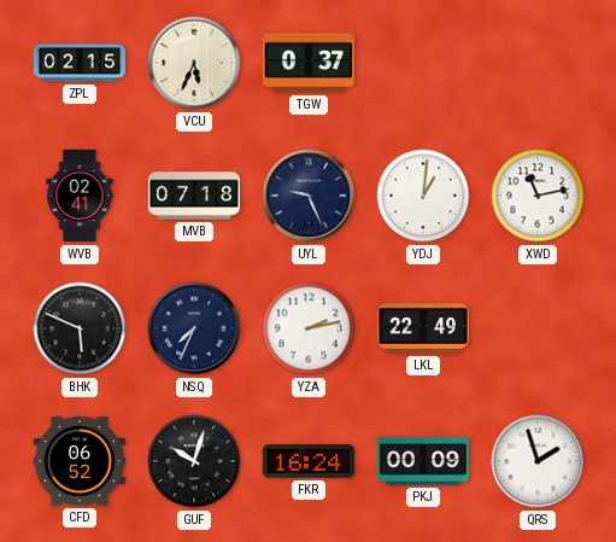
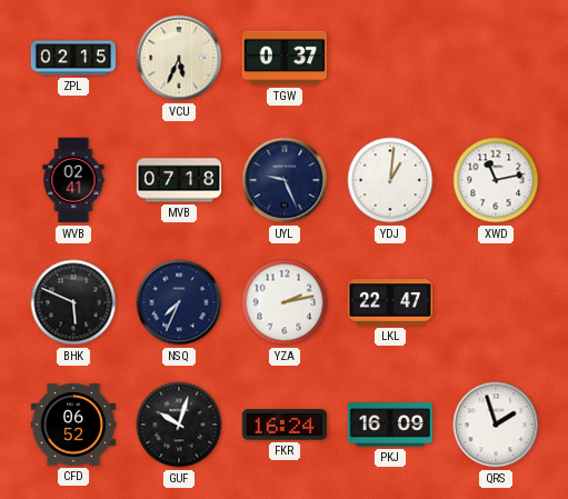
LKL: 22:49 -> 22:47
PKJ: 00:09 -> 16:09
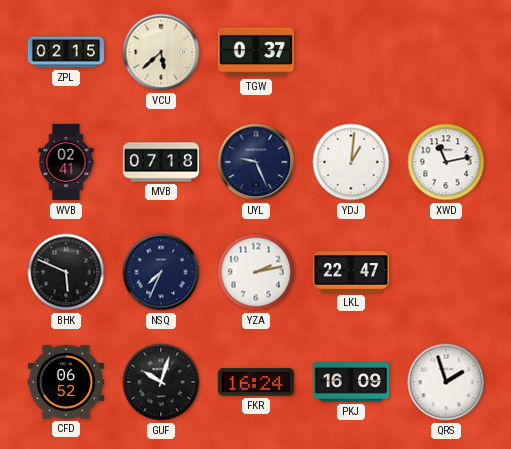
VCU: 5:34 -> 5:38
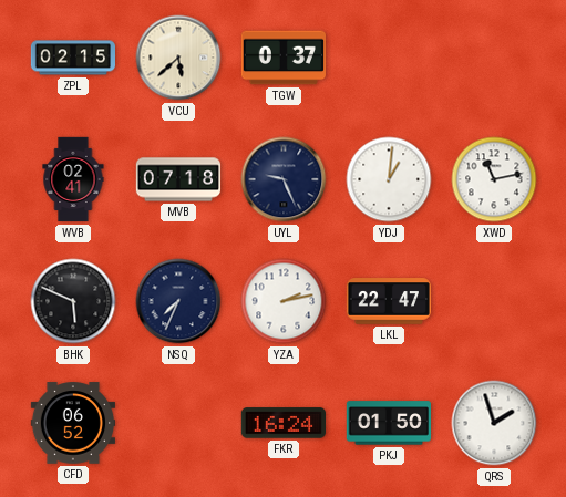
GUF: 10:03 -> none
PKJ: 16:09 -> 01:50
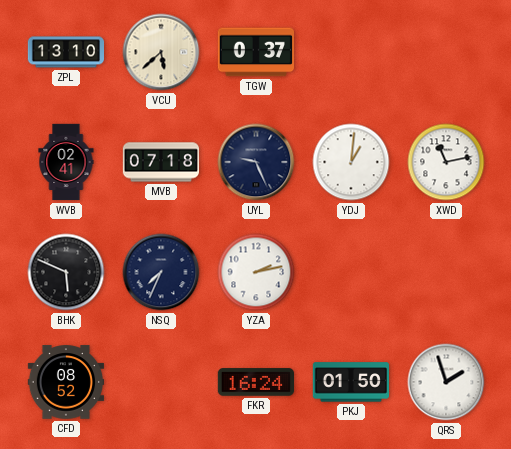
ZPL: 02:15 -> 13:10
LKL: 22:47 -> none
CFD: 06:52 -> 08:52
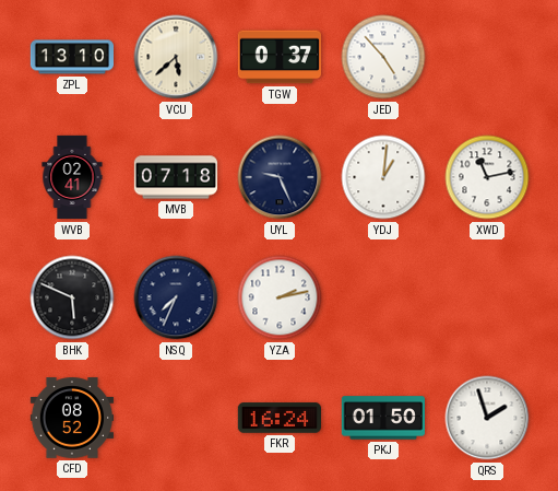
JED: none -> 4:53
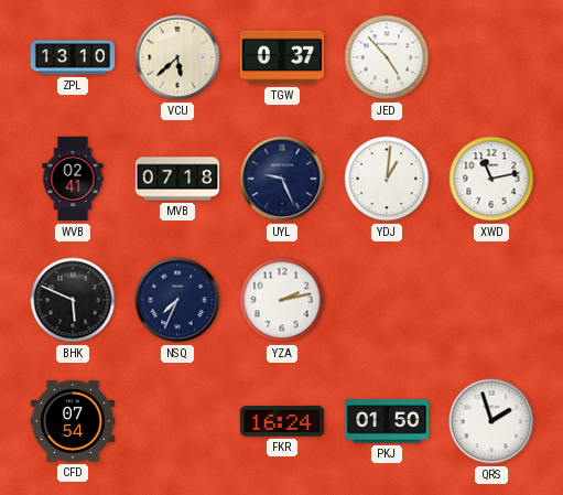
CFD: 08:52 -> 07:54
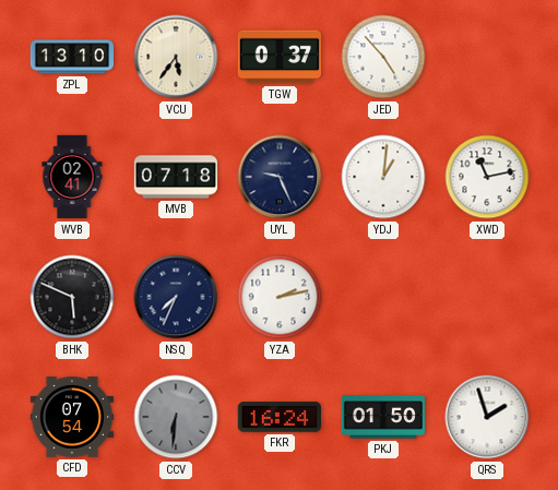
VCU: 5:38 -> 5:36
CCV: none -> 6:31
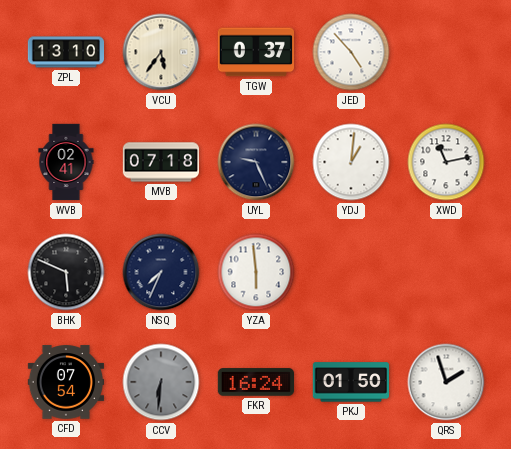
YZA: 2:13 -> 5:59
